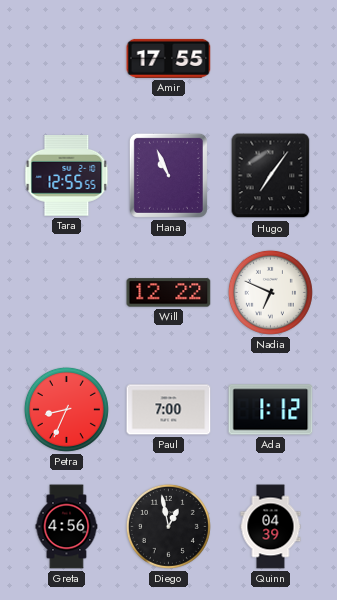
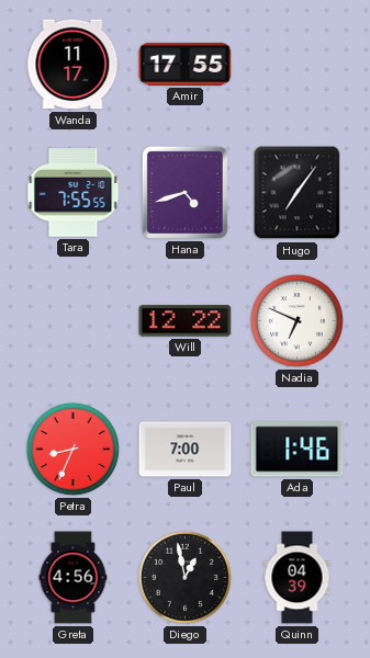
Wanda: none -> 11:17
Tara: 12:55 -> 7:55
Hana: 10:56 -> 4:42
Ada: 1:12 -> 1:46
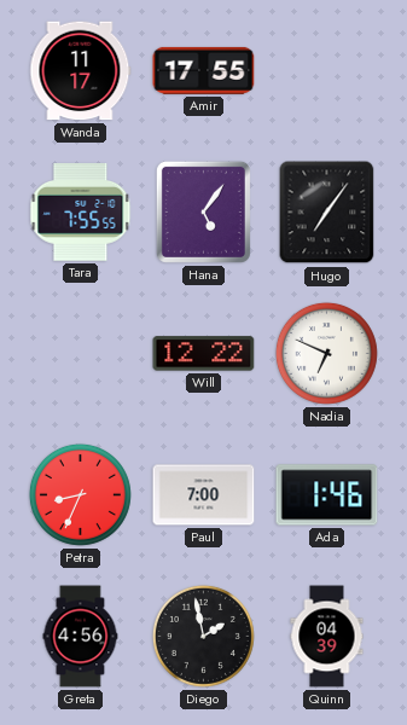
Hana: 4:42 -> 5:06
Diego: 12:58 -> 1:58
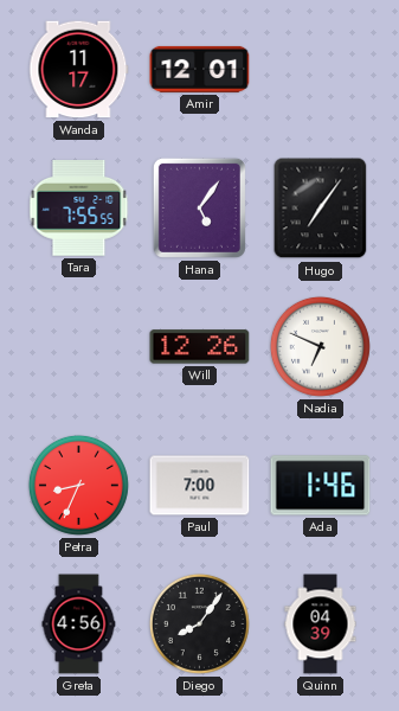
Amir: 17:55 -> 12:01
Will: 12:22 -> 12:26
Diego: 1:58 -> 8:06
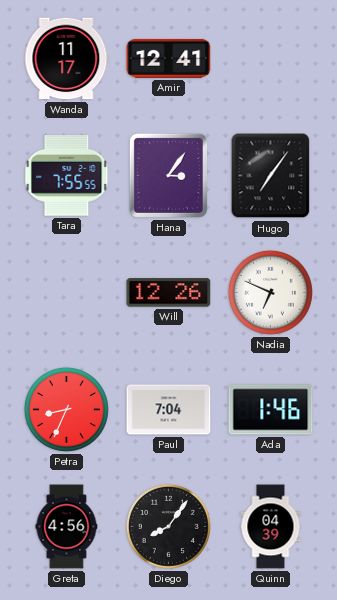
Amir: 12:01 -> 12:41
Hana: 5:06 -> 3:06
Paul: 7:00 -> 7:04
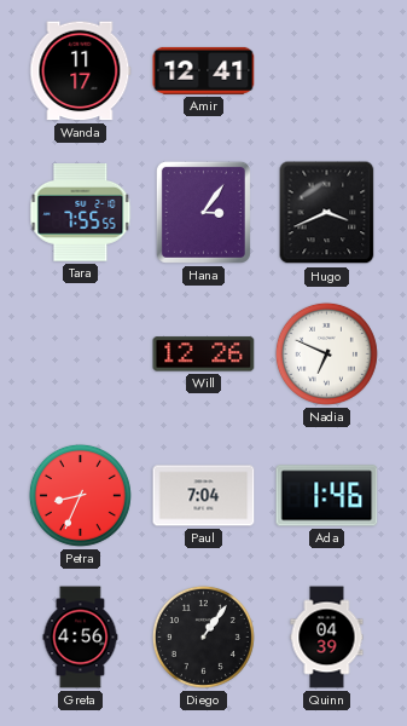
Hugo: 7:06 -> 3:41
Diego: 8:06 -> 1:06
